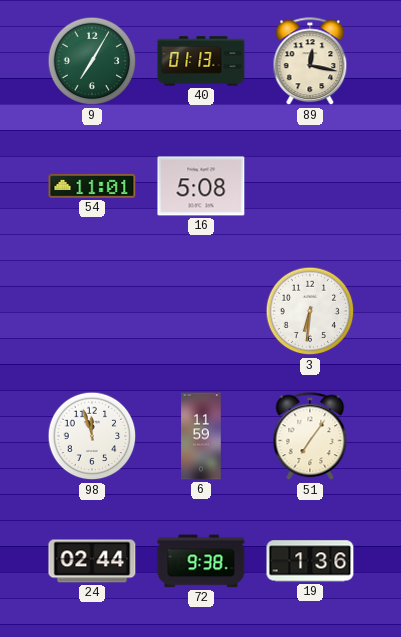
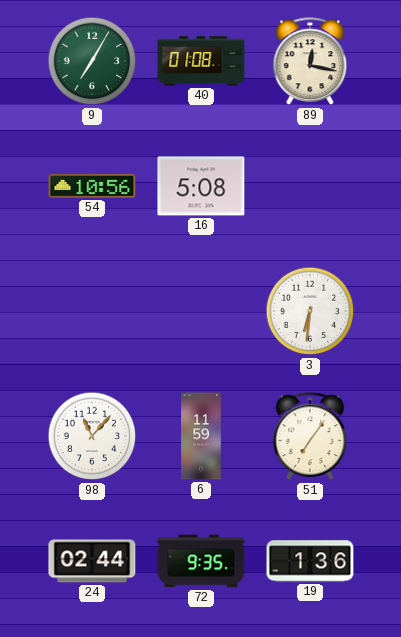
40: 01:13 -> 01:08
54: 11:01 -> 10:56
98: 11:57 -> 11:07
72: 9:38 -> 9:35
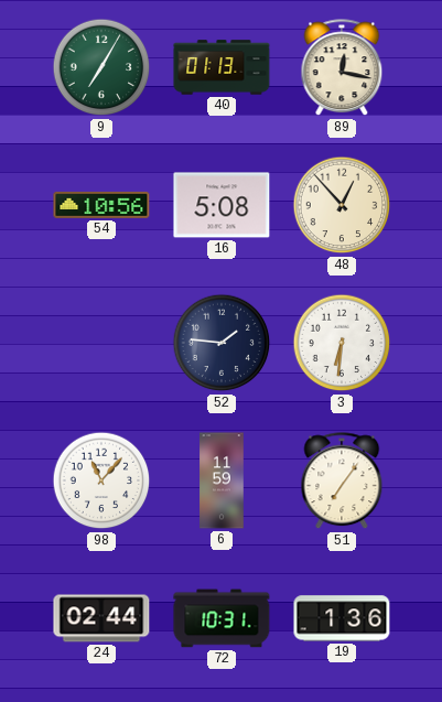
40: 01:08 -> 01:13
48: none -> 12:53
52: none -> 1:46
72: 9:35 -> 10:31
